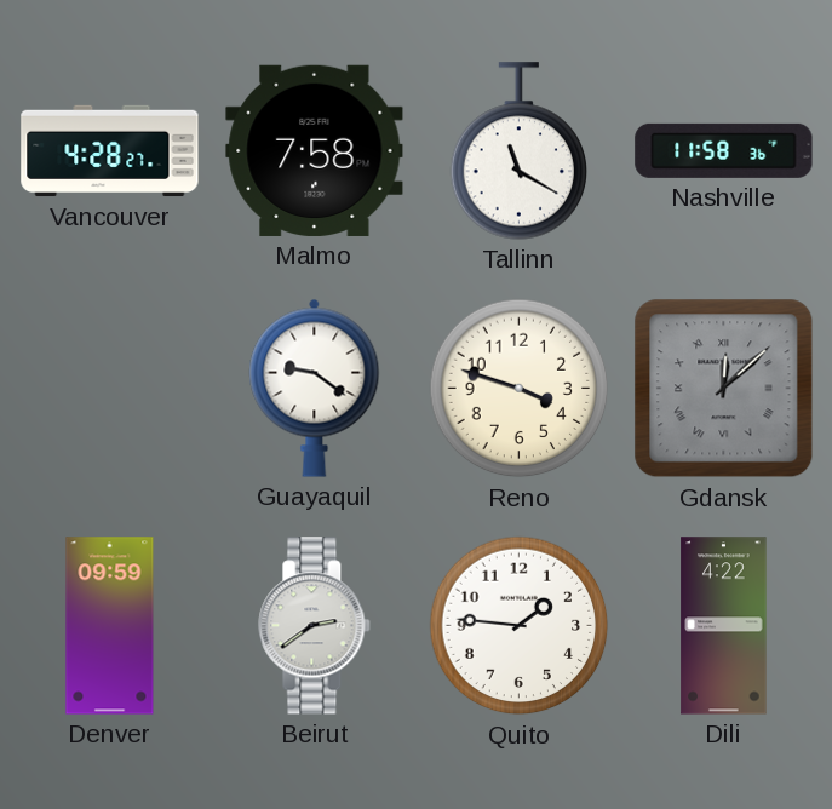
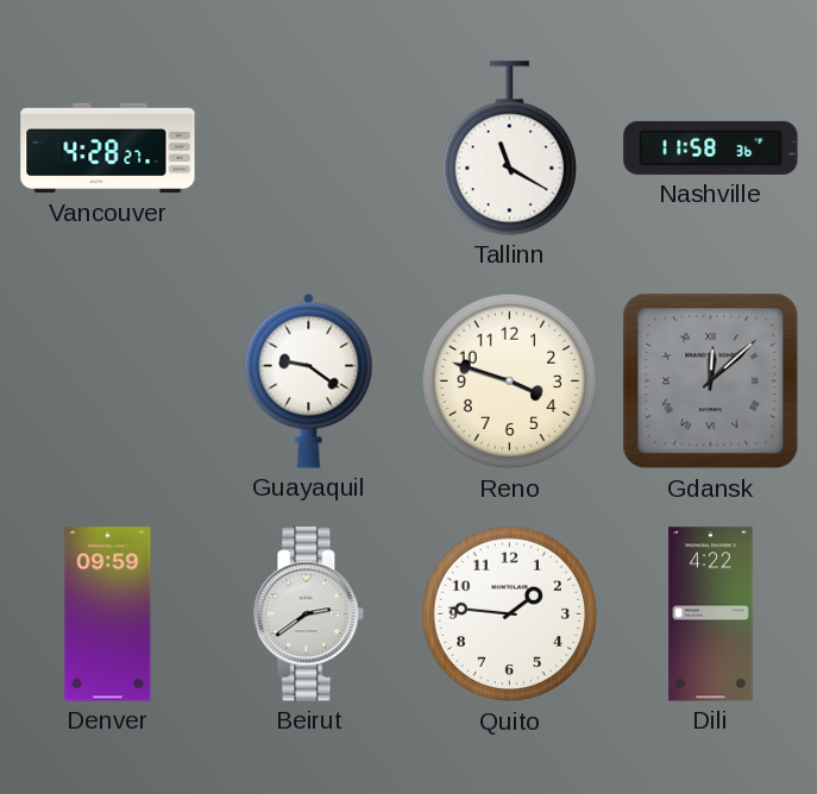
Malmo: 7:58 -> none
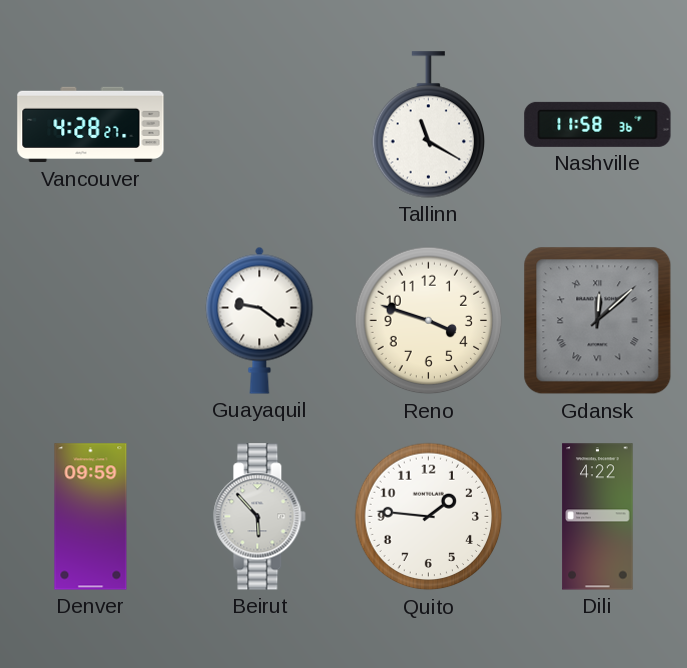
Beirut: 2:39 -> 5:53
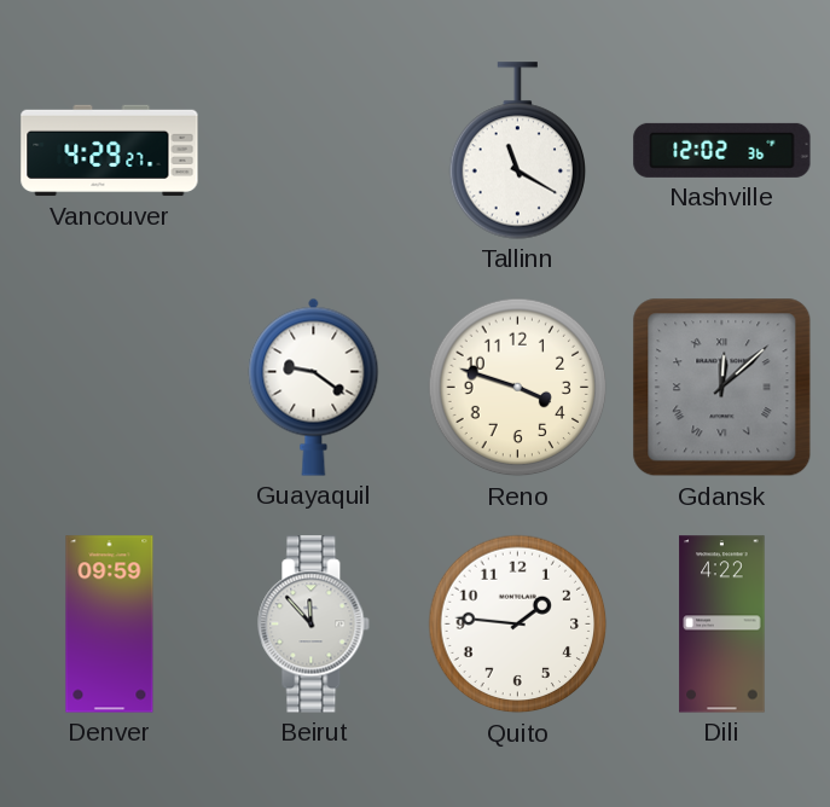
Vancouver: 4:28 -> 4:29
Nashville: 11:58 -> 12:02
Beirut: 5:53 -> 11:53
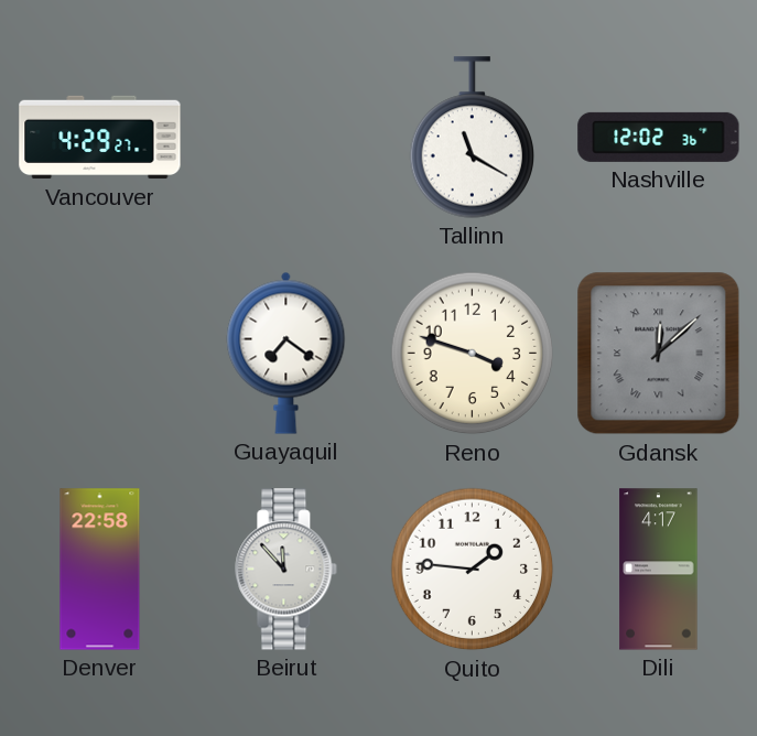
Guayaquil: 9:21 -> 7:21
Denver: 09:59 -> 22:58
Dili: 4:22 -> 4:17
